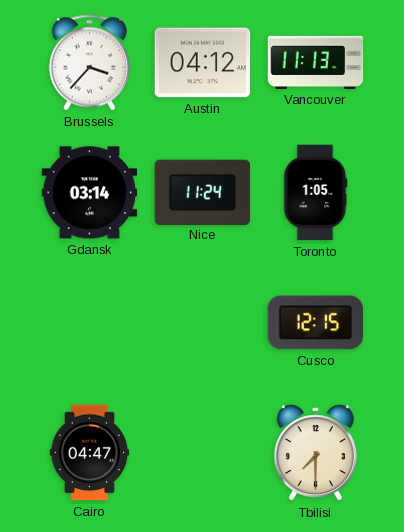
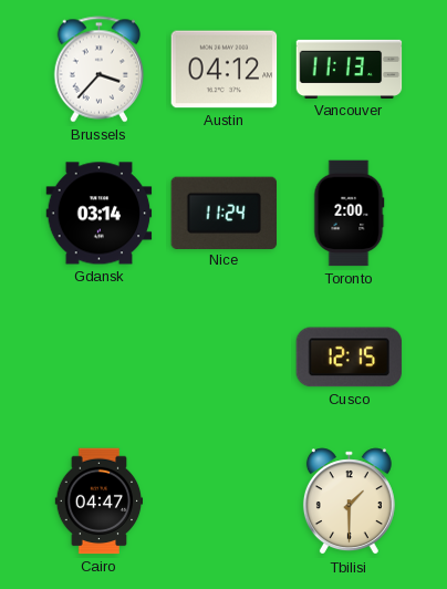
Toronto: 1:05 -> 2:00
Tbilisi: 7:30 -> 1:30
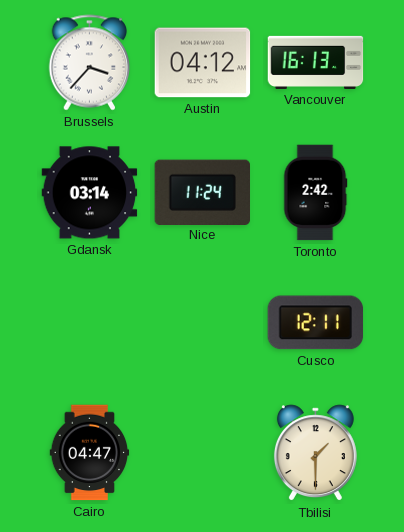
Vancouver: 11:13 -> 16:13
Toronto: 2:00 -> 2:42
Cusco: 12:15 -> 12:11
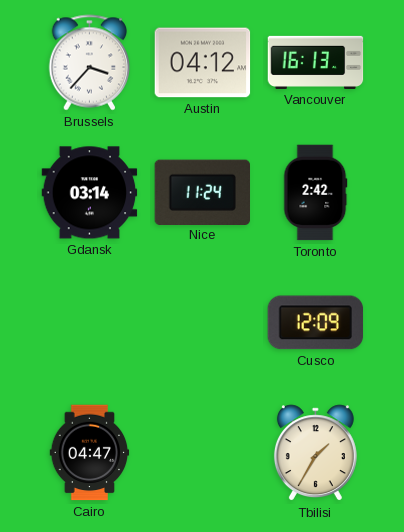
Cusco: 12:11 -> 12:09
Tbilisi: 1:30 -> 1:35
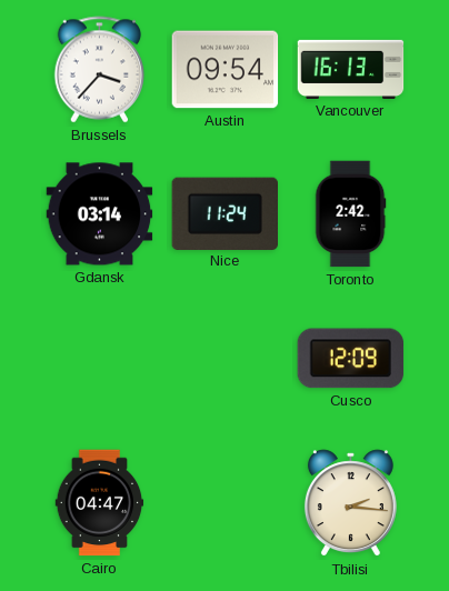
Austin: 04:12 -> 09:54
Tbilisi: 1:35 -> 2:16
